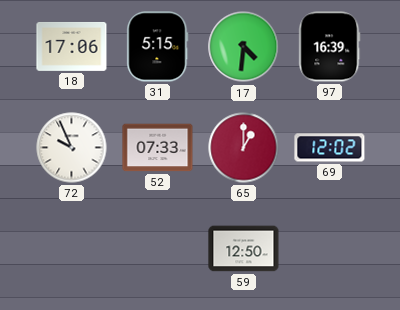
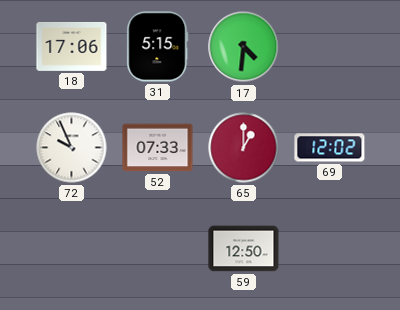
97: 16:39 -> none
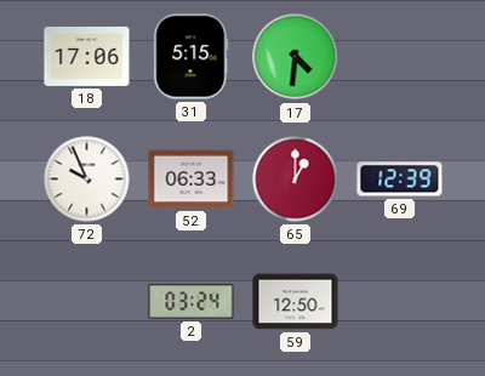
52: 07:33 -> 06:33
69: 12:02 -> 12:39
2: none -> 03:24
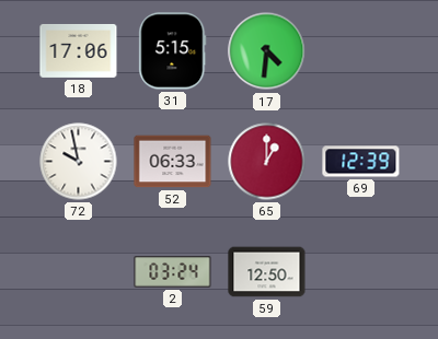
72: 9:56 -> 9:58
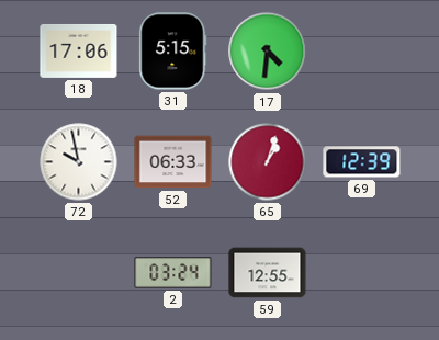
65: 1:00 -> 1:03
59: 12:50 -> 12:55
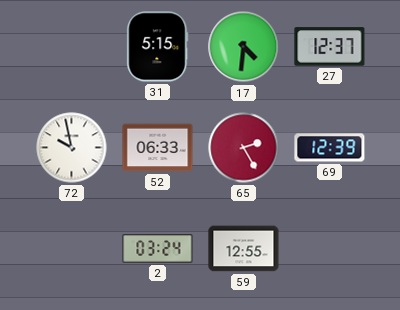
18: 17:06 -> none
27: none -> 12:37
65: 1:03 -> 2:25
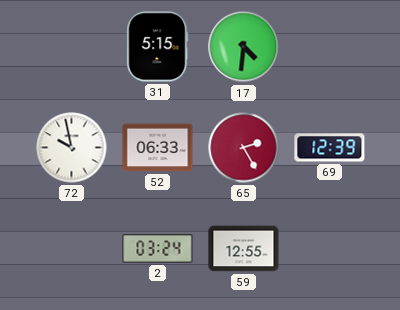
27: 12:37 -> none
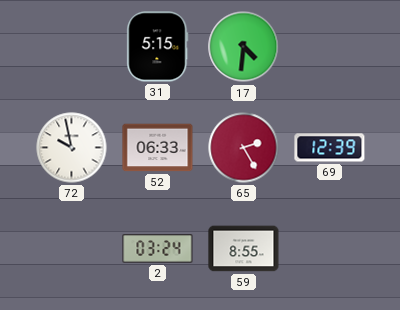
59: 12:55 -> 8:55
